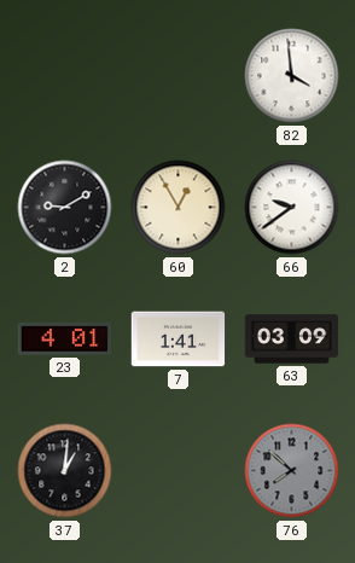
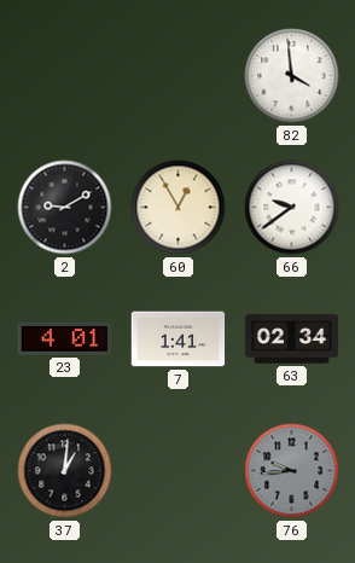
63: 03:09 -> 02:34
76: 7:52 -> 9:44
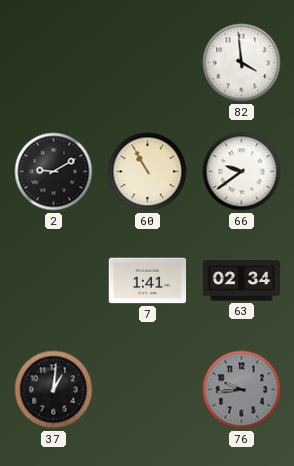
60: 12:55 -> 10:55
23: 4:01 -> none
